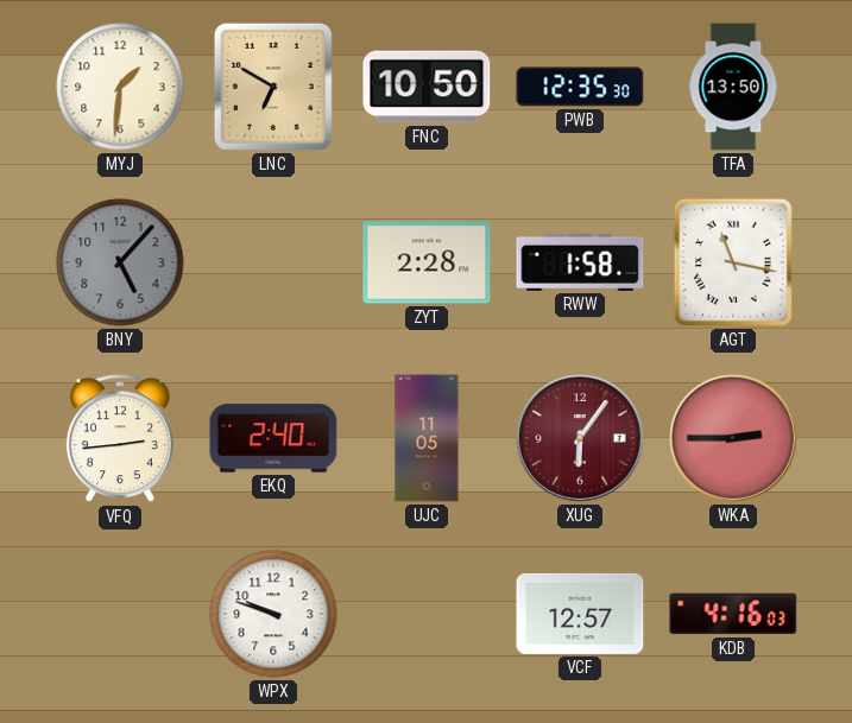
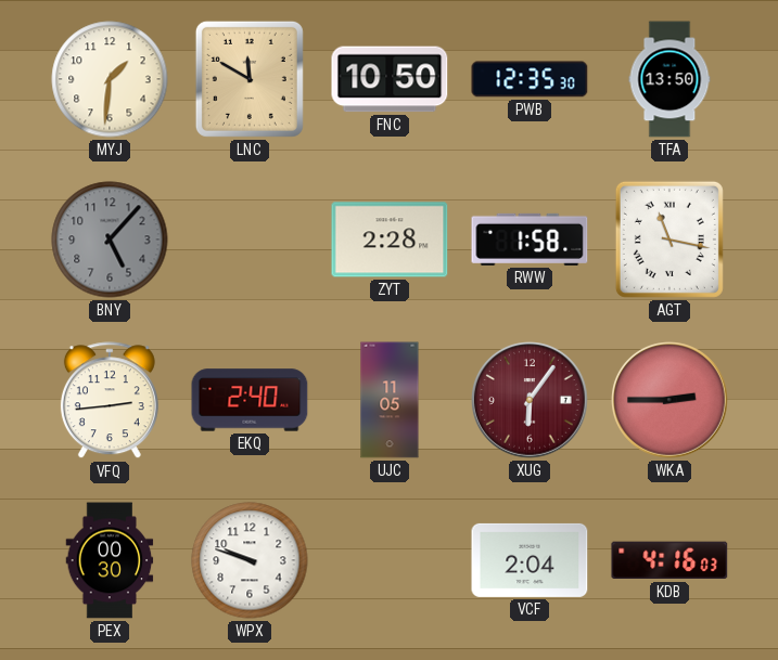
LNC: 6:50 -> 11:50
PEX: none -> 00:30
VCF: 12:57 -> 2:04
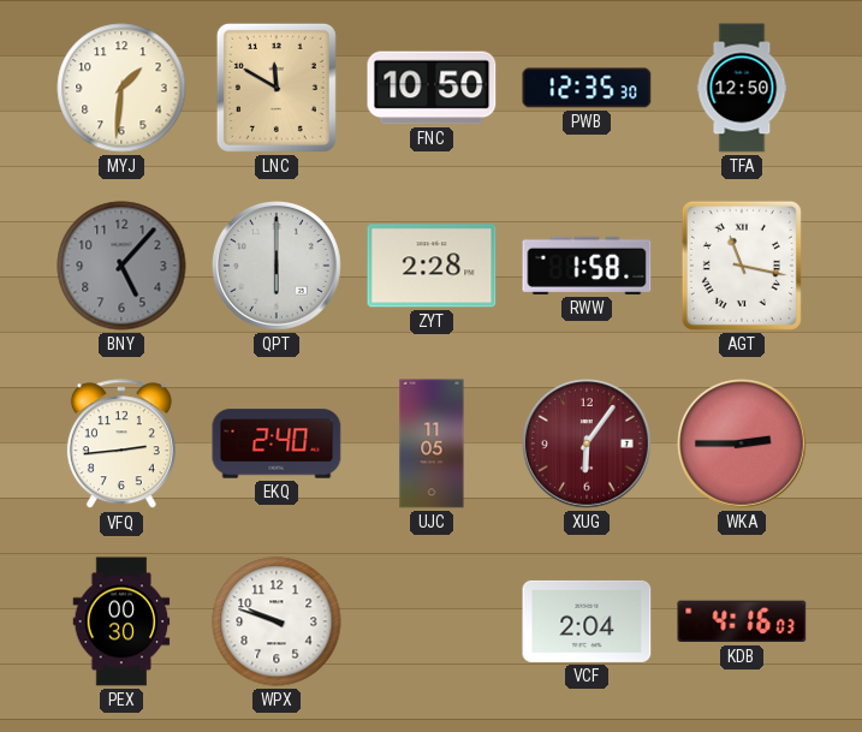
TFA: 13:50 -> 12:50
QPT: none -> 6:00
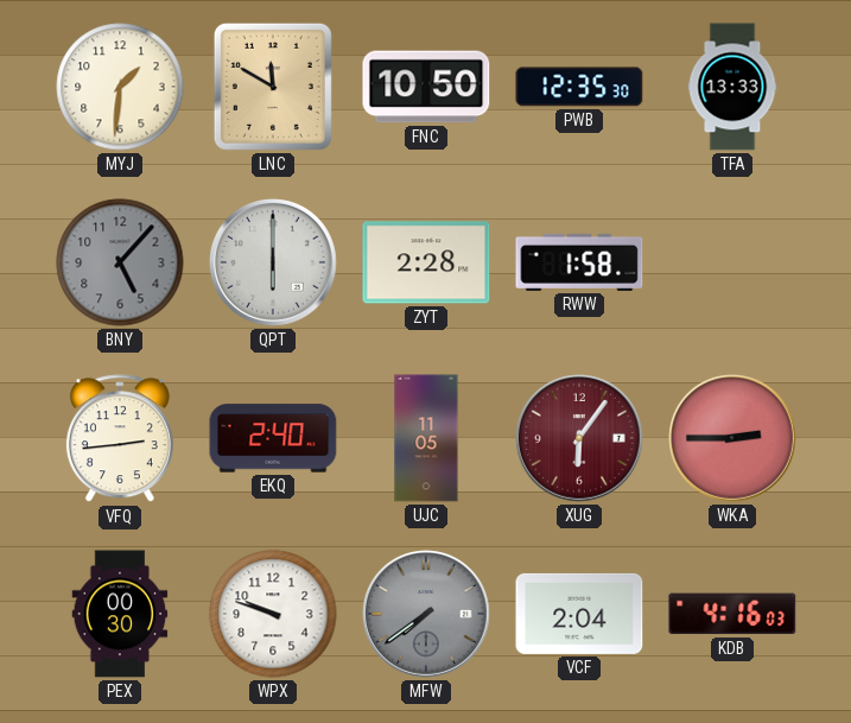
TFA: 12:50 -> 13:33
AGT: 11:17 -> none
MFW: none -> 7:39
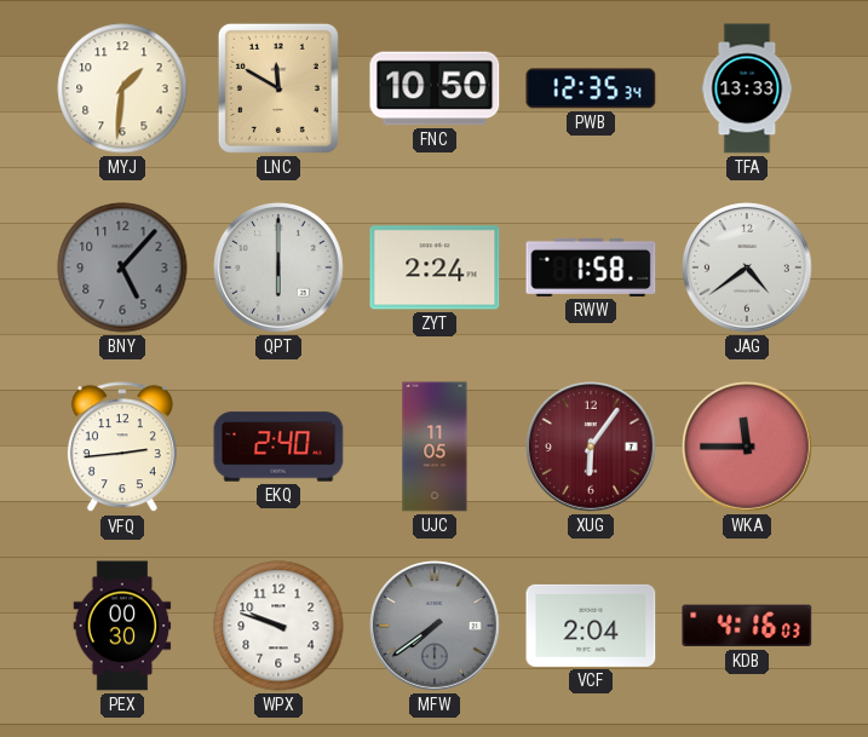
PWB: 12:35:30 -> 12:35:34
ZYT: 2:28 -> 2:24
JAG: none -> 4:39
WKA: 2:45 -> 11:45
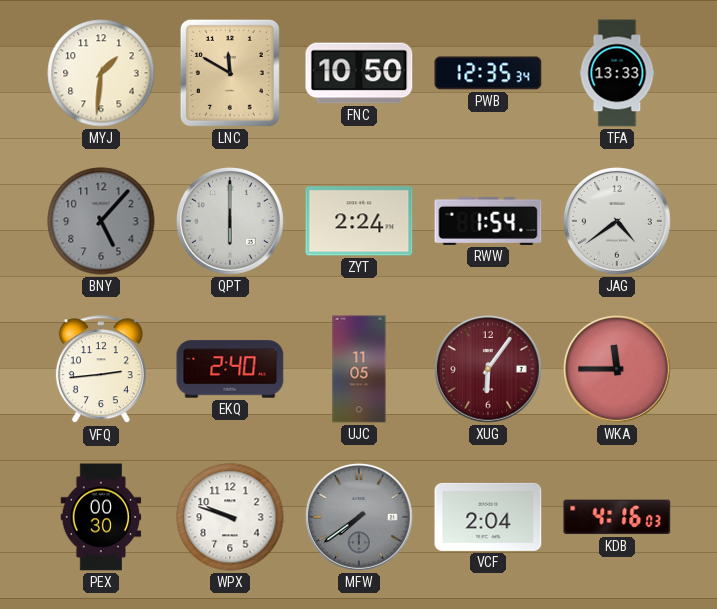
RWW: 1:58 -> 1:54
